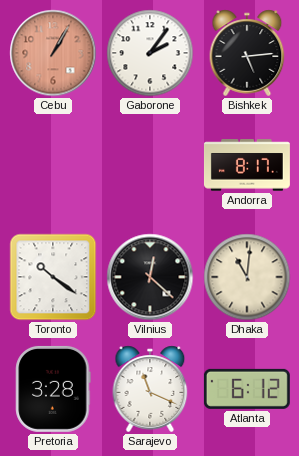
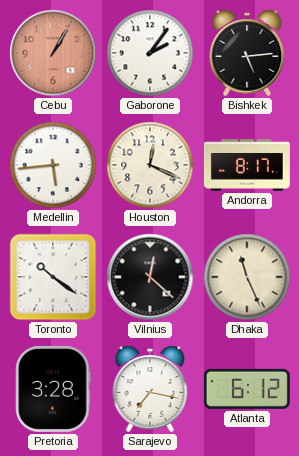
Medellin: none -> 5:44
Houston: none -> 12:19
Dhaka: 11:01 -> 11:26
Sarajevo: 11:19 -> 7:17
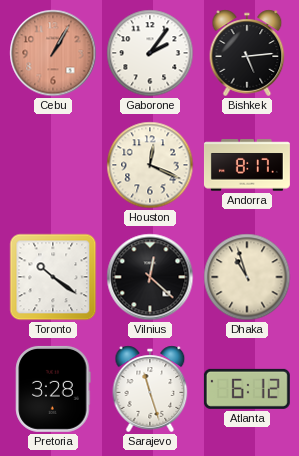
Medellin: 5:44 -> none
Dhaka: 11:26 -> 10:57
Sarajevo: 7:17 -> 11:27
